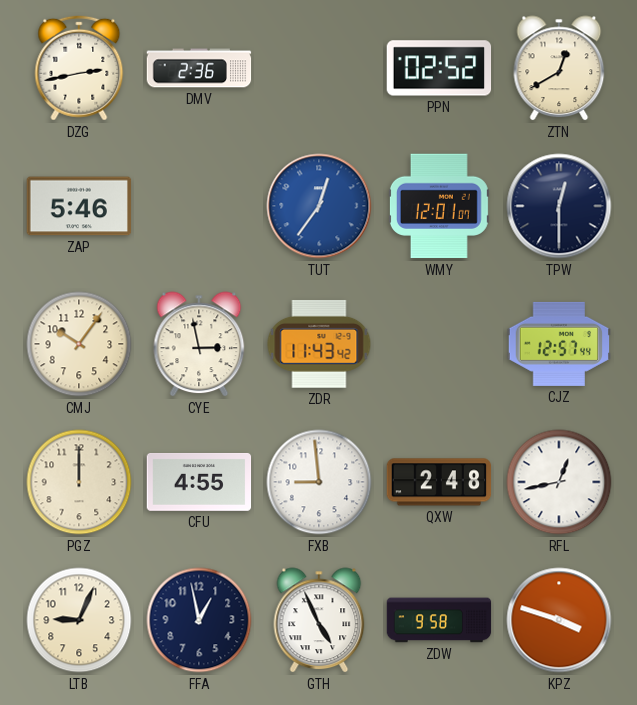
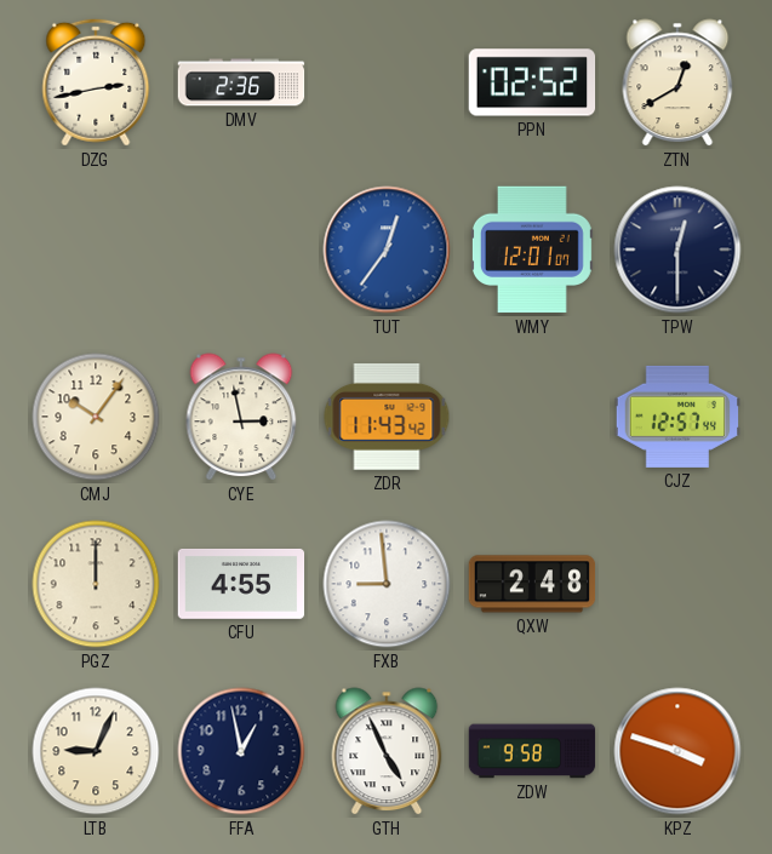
ZAP: 5:46 -> none
RFL: 12:43 -> none
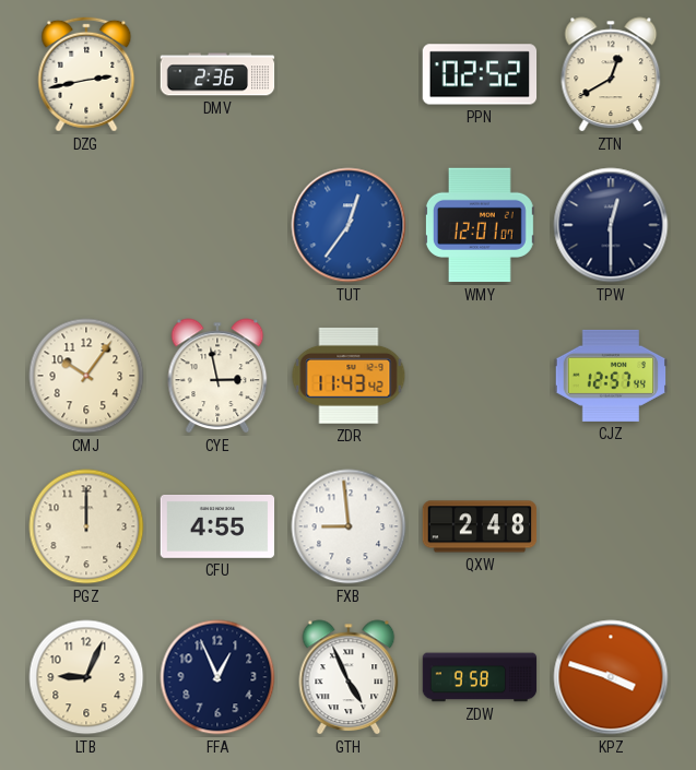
FFA: 12:58 -> 12:56
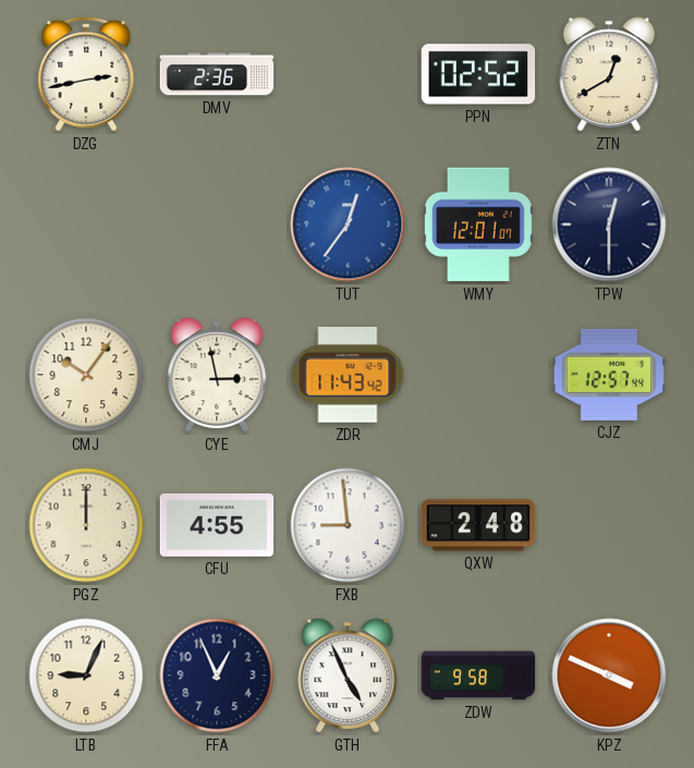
KPZ: 3:48 -> 3:49
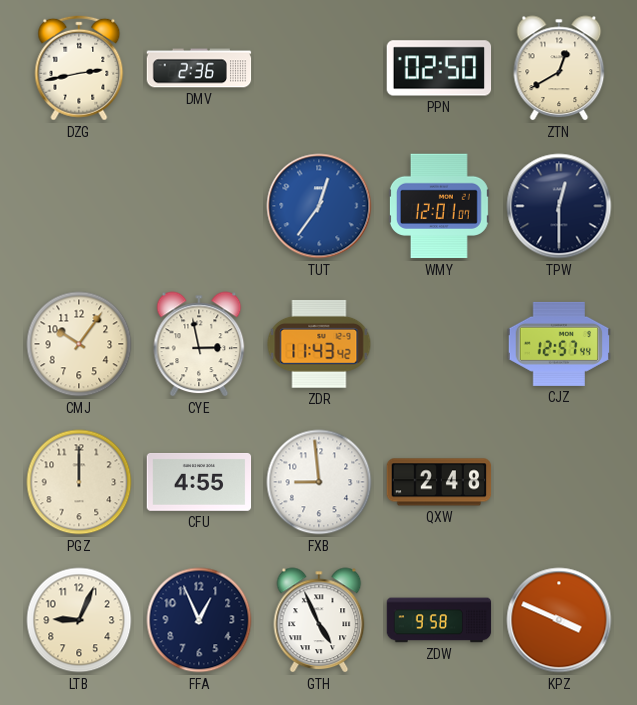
PPN: 02:52 -> 02:50
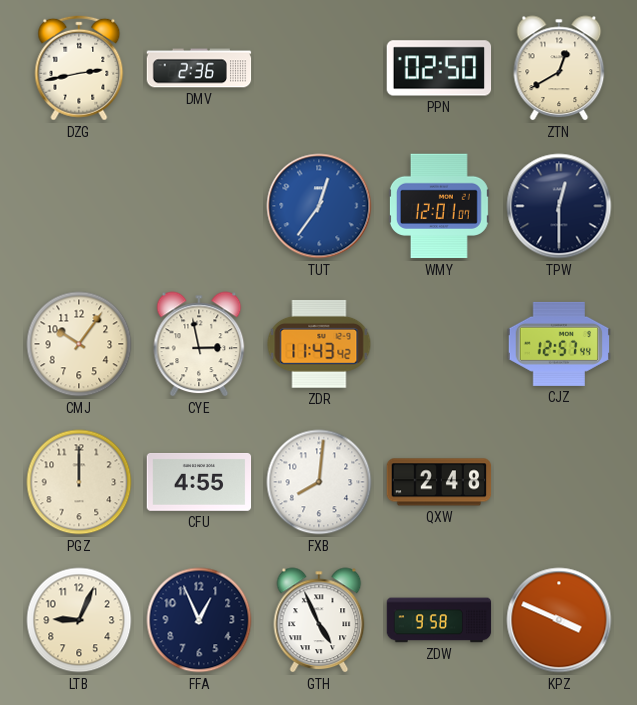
FXB: 8:59 -> 8:01
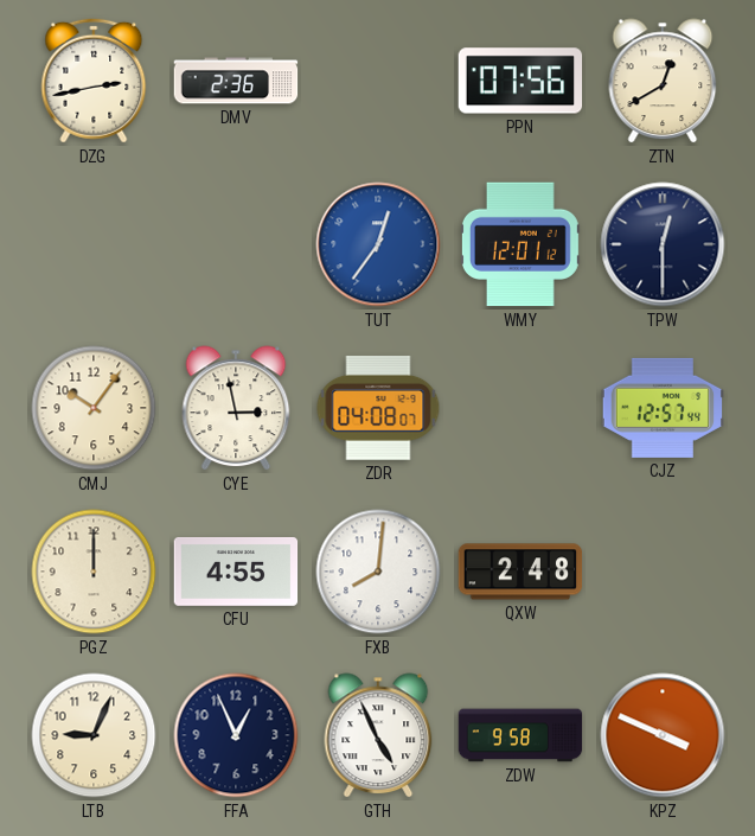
PPN: 02:50 -> 07:56
WMY: 12:01:07 -> 12:01:12
ZDR: 11:43 -> 04:08
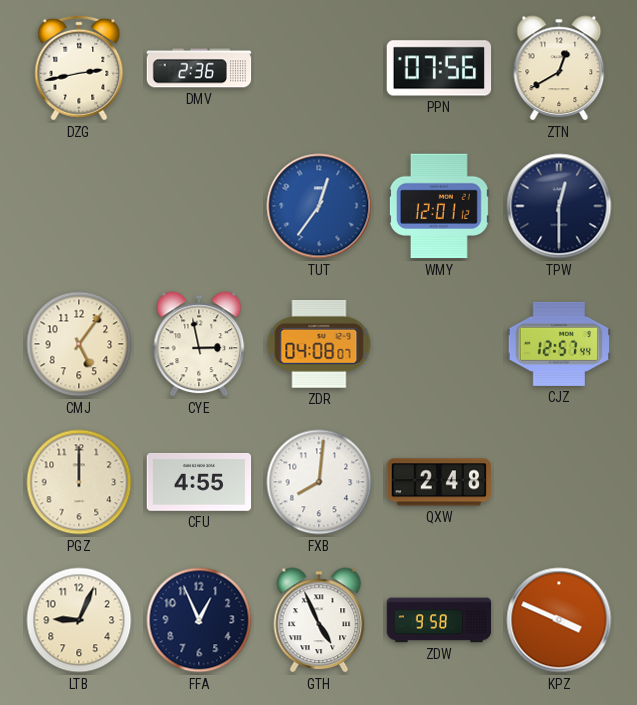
CMJ: 10:06 -> 5:06
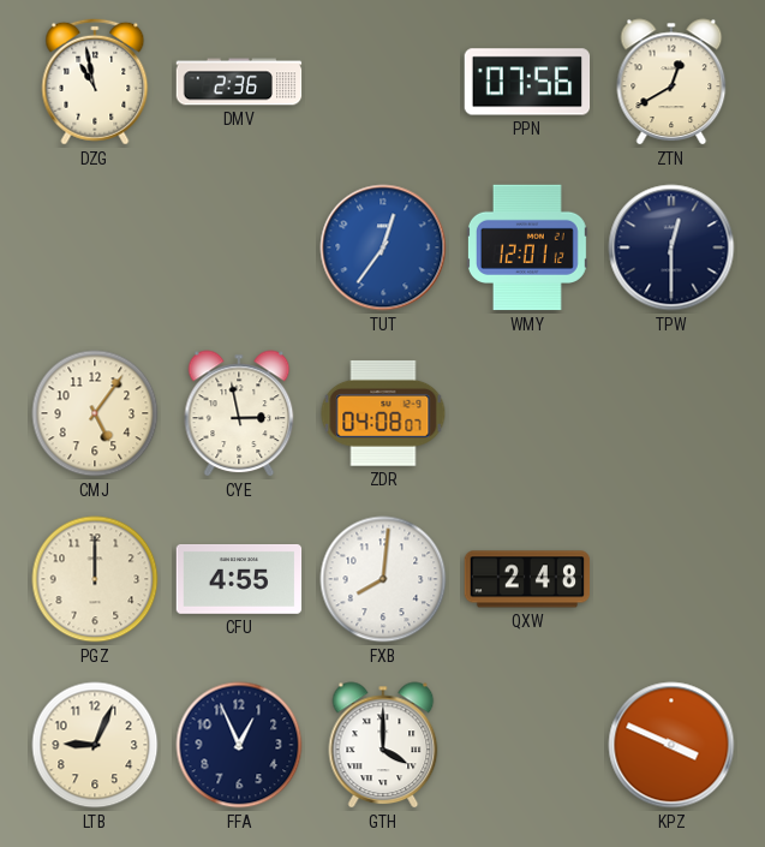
DZG: 2:43 -> 10:58
CJZ: 12:57 -> none
GTH: 4:56 -> 4:00
ZDW: 9:58 -> none
